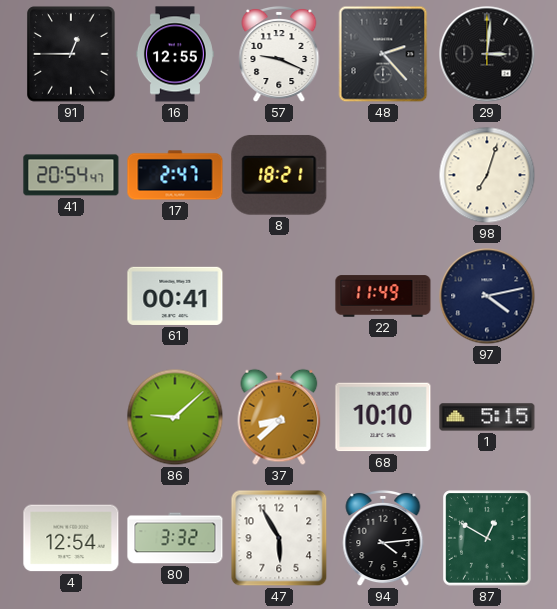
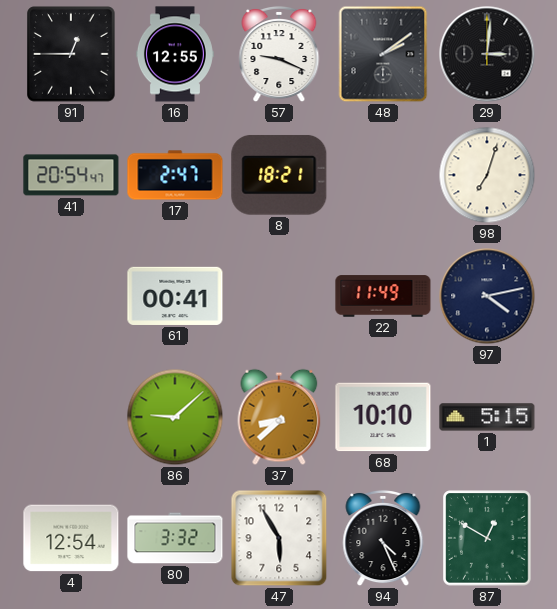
48: 2:23 -> 2:09
94: 4:14 -> 4:26
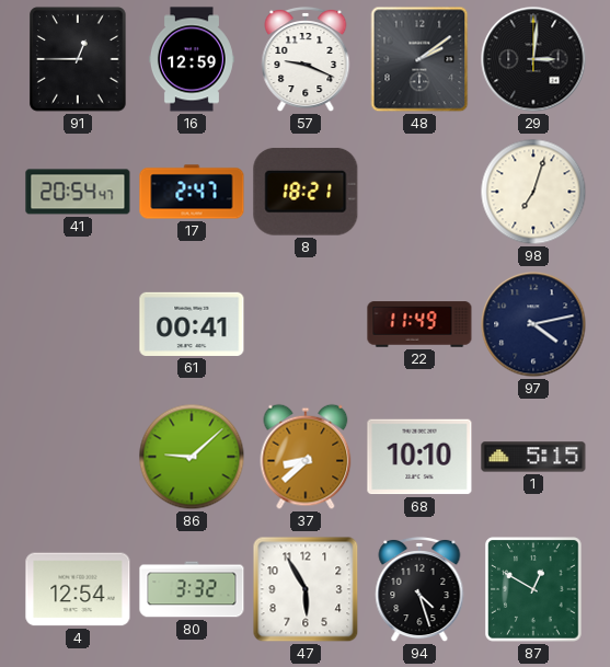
16: 12:55 -> 12:59
94: 4:26 -> 4:27
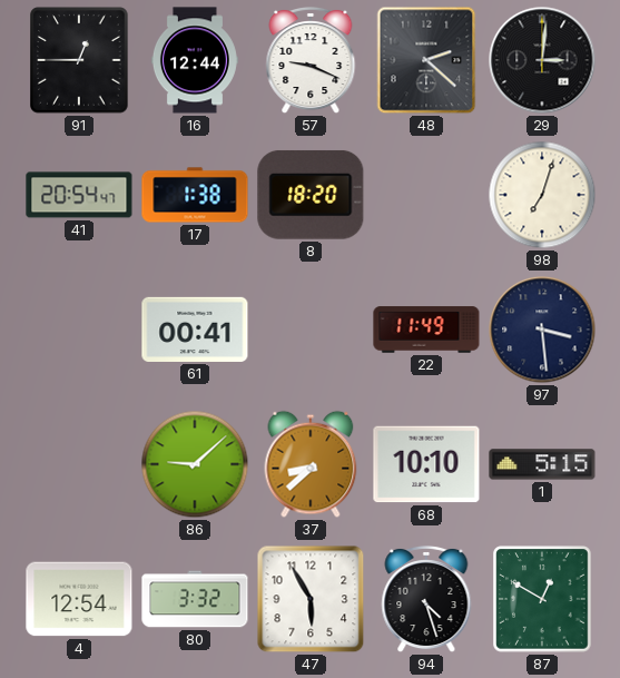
16: 12:59 -> 12:44
48: 2:09 -> 2:22
17: 2:47 -> 1:38
8: 18:21 -> 18:20
97: 4:13 -> 3:29
